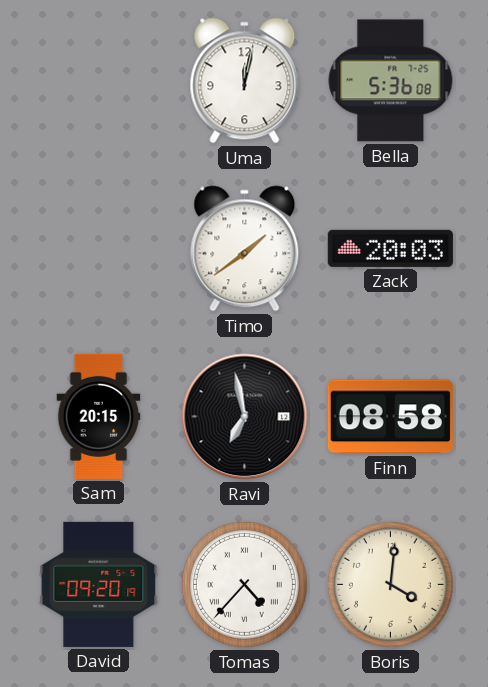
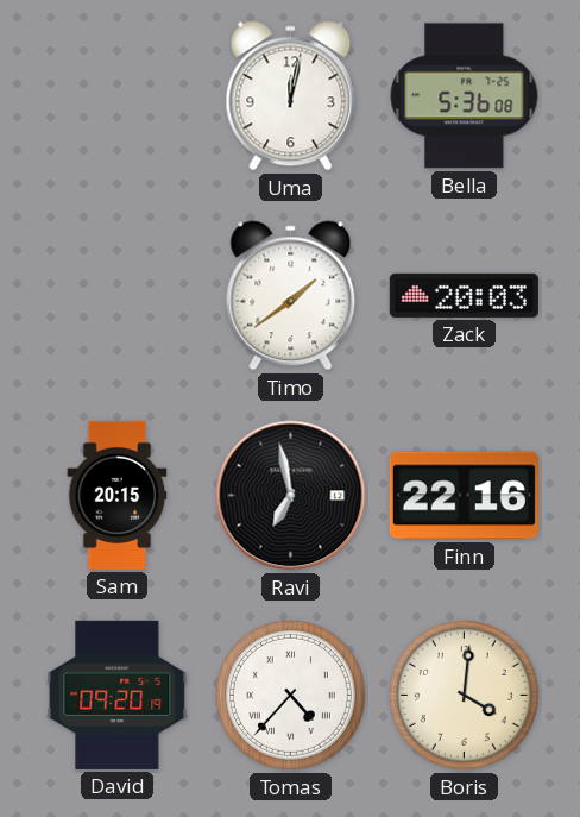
Finn: 08:58 -> 22:16
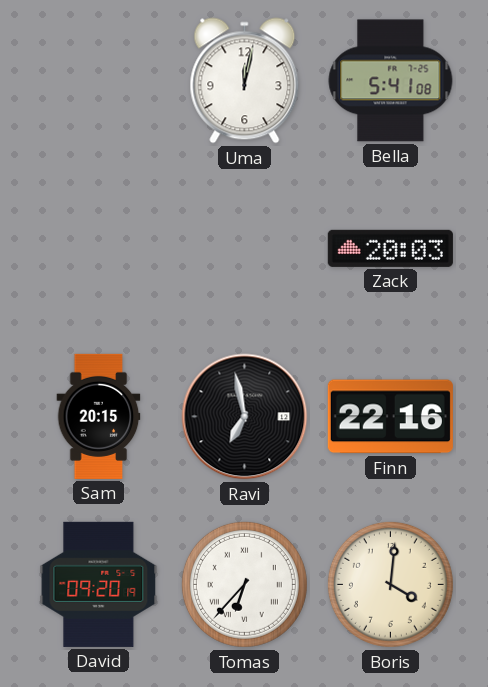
Bella: 5:36 -> 5:41
Timo: 1:39 -> none
Tomas: 4:37 -> 6:37
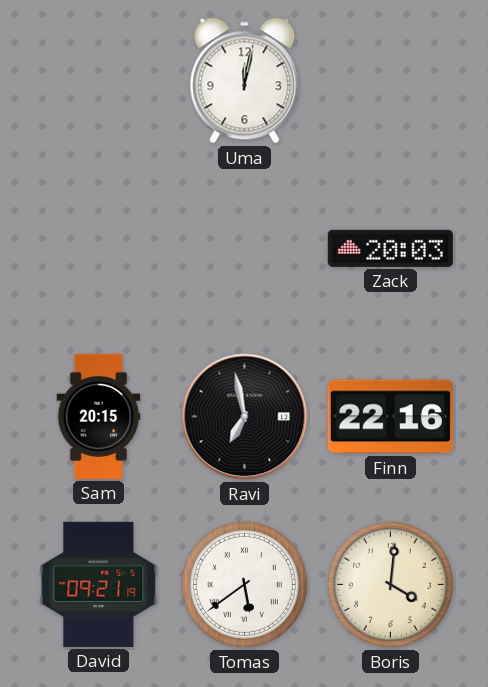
Bella: 5:41 -> none
David: 09:20 -> 09:21
Tomas: 6:37 -> 5:39
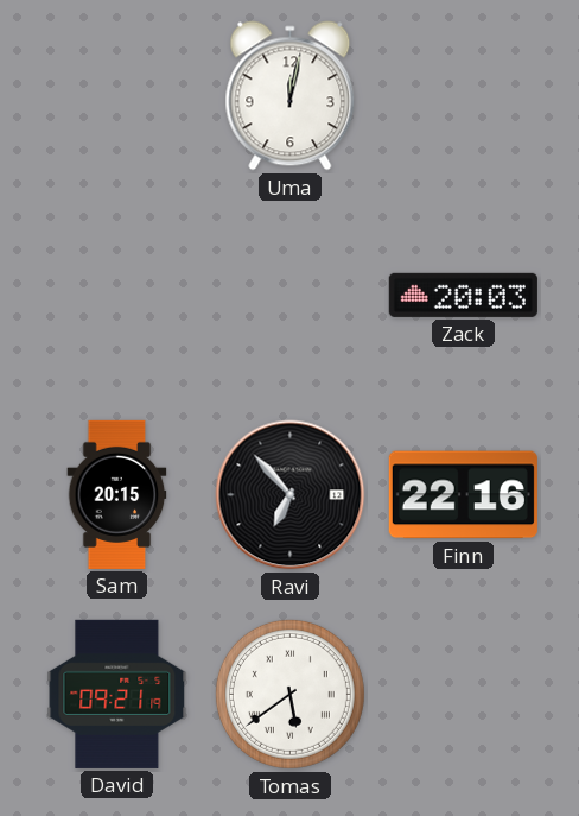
Ravi: 6:58 -> 6:53
Boris: 4:01 -> none
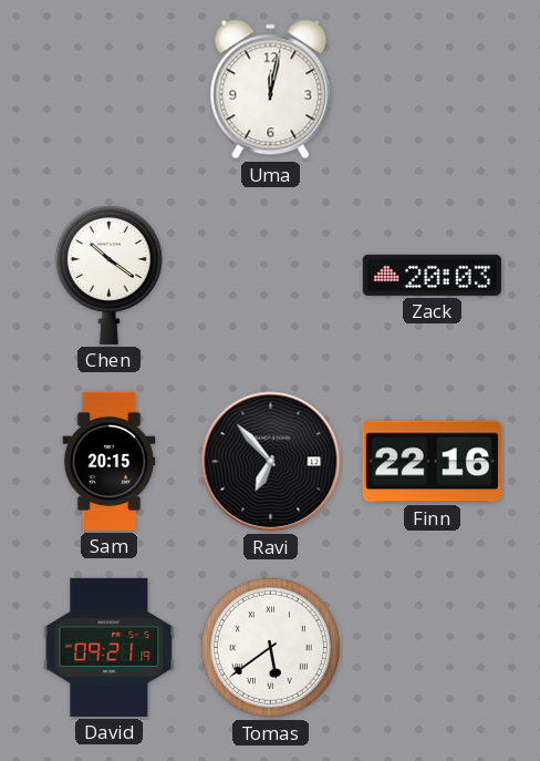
Chen: none -> 10:21
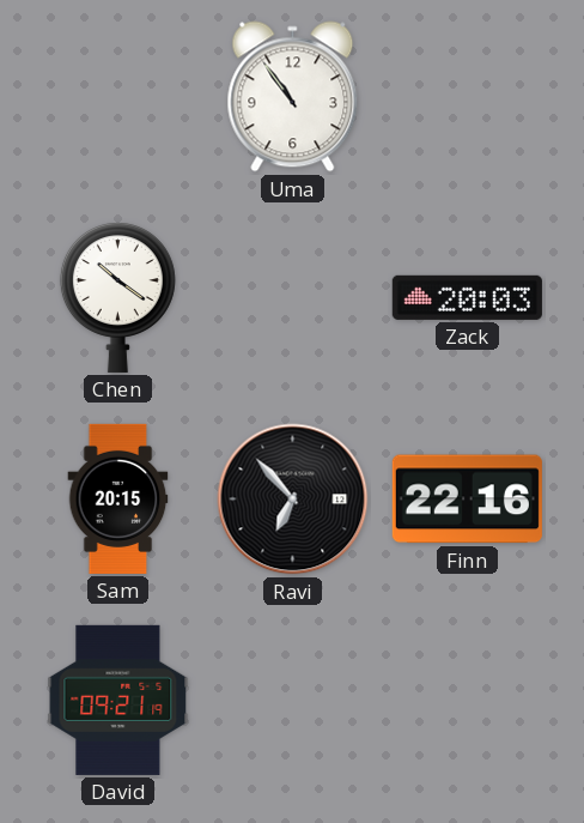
Uma: 12:02 -> 10:54
Tomas: 5:39 -> none
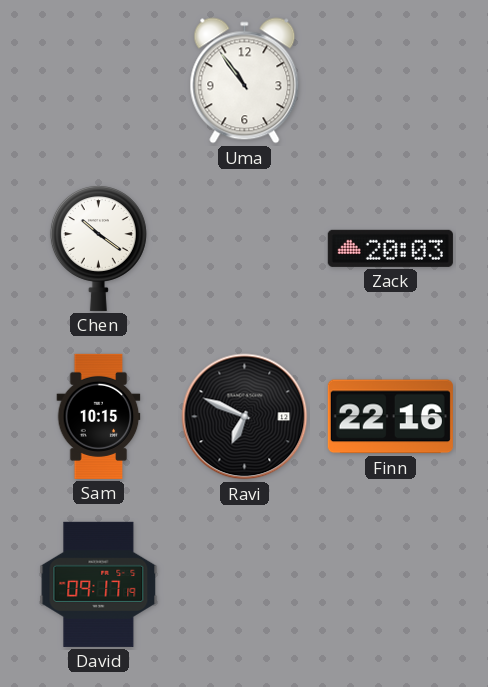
Sam: 20:15 -> 10:15
Ravi: 6:53 -> 6:49
David: 09:21 -> 09:17
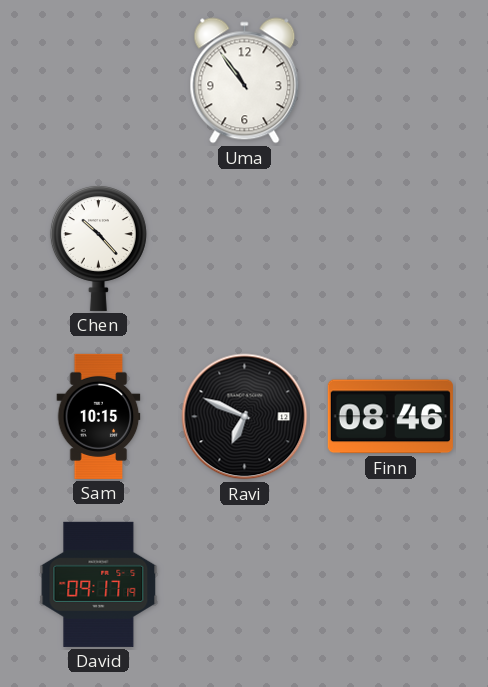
Chen: 10:21 -> 10:23
Zack: 20:03 -> none
Finn: 22:16 -> 08:46
